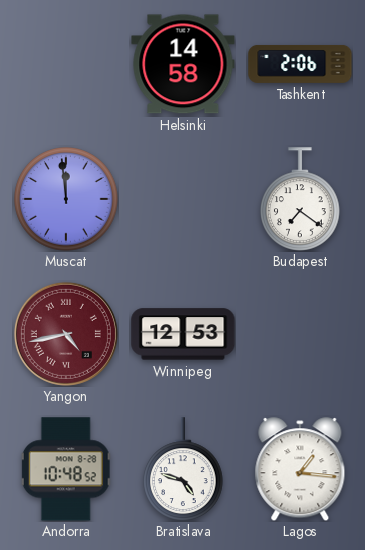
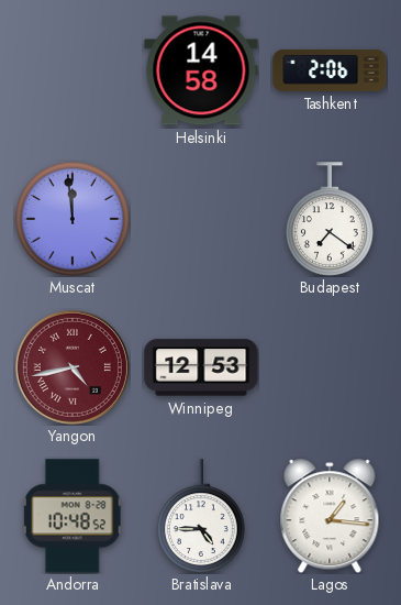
Bratislava: 4:48 -> 4:45
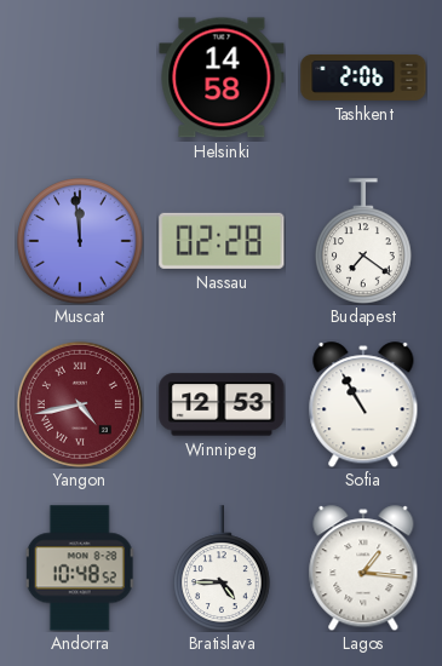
Nassau: none -> 02:28
Sofia: none -> 10:55
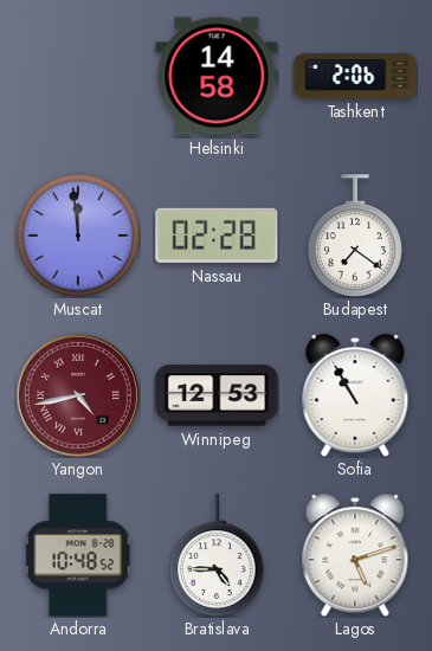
Lagos: 1:16 -> 5:12
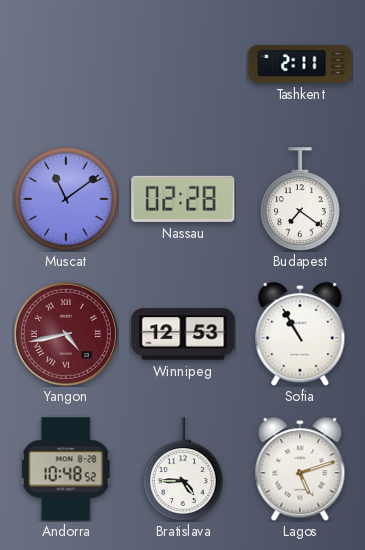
Helsinki: 14:58 -> none
Tashkent: 2:06 -> 2:11
Muscat: 11:59 -> 11:09
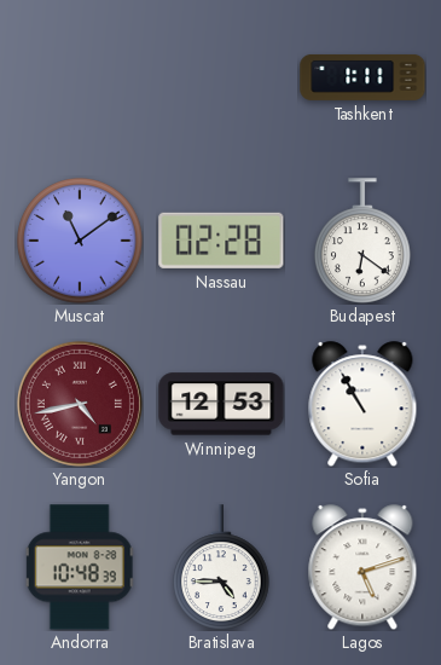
Tashkent: 2:11 -> 1:11
Budapest: 7:21 -> 6:21
Andorra: 10:48:52 -> 10:48:39
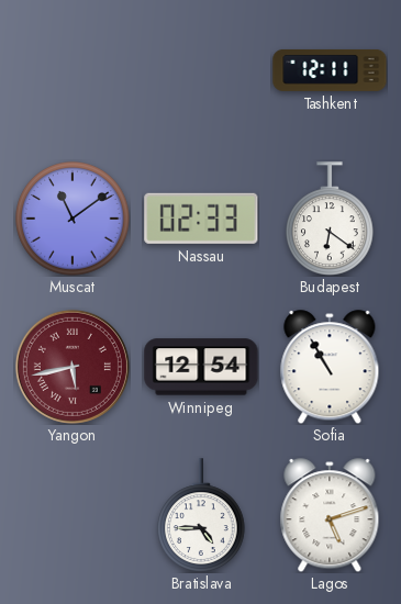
Tashkent: 1:11 -> 12:11
Nassau: 02:28 -> 02:33
Yangon: 4:43 -> 5:43
Winnipeg: 12:53 -> 12:54
Andorra: 10:48 -> none
